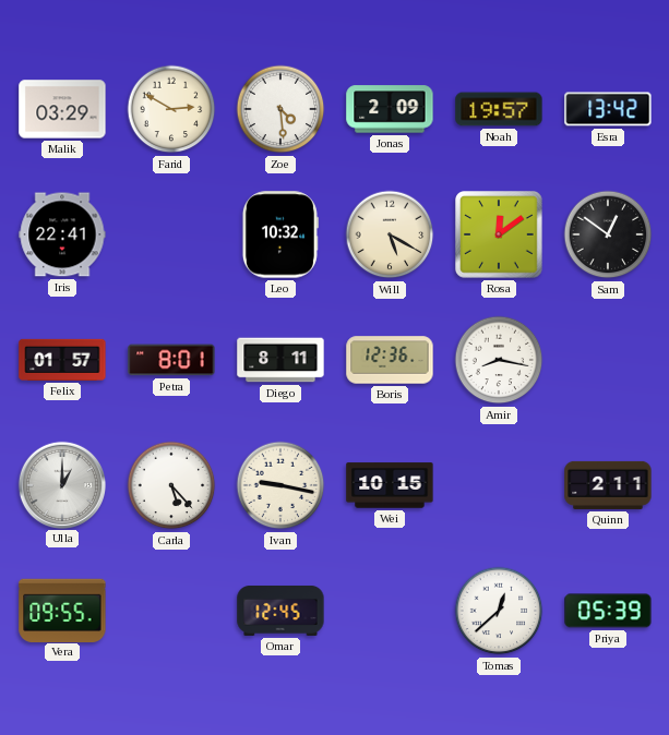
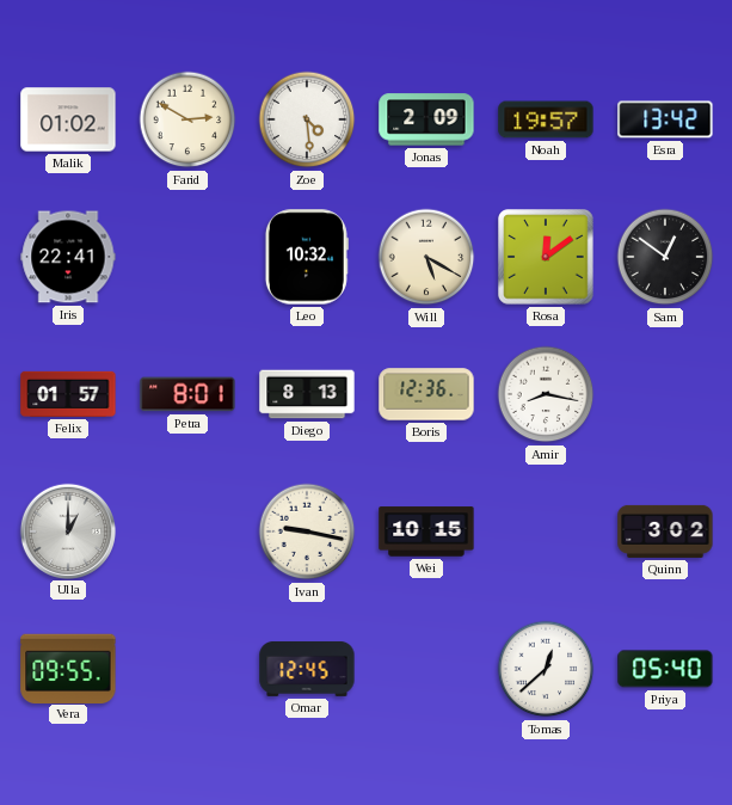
Malik: 03:29 -> 01:02
Diego: 8:11 -> 8:13
Carla: 5:23 -> none
Quinn: 2:11 -> 3:02
Priya: 05:39 -> 05:40
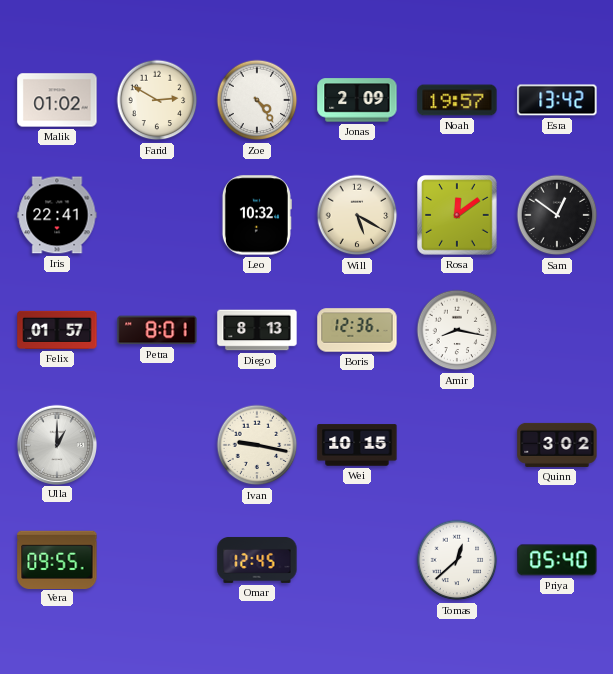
Zoe: 4:29 -> 4:24
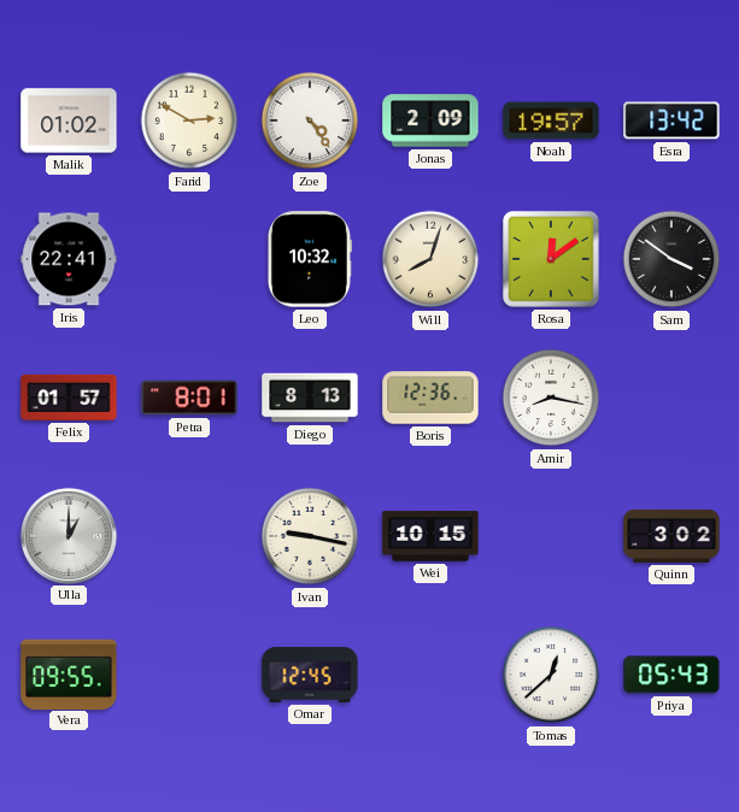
Will: 5:20 -> 8:03
Sam: 12:51 -> 3:51
Priya: 05:40 -> 05:43
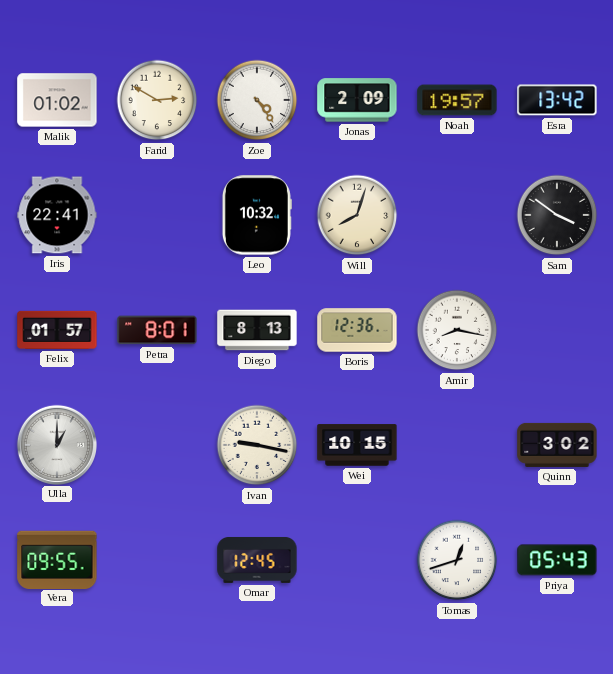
Rosa: 12:09 -> none
Tomas: 12:38 -> 12:42
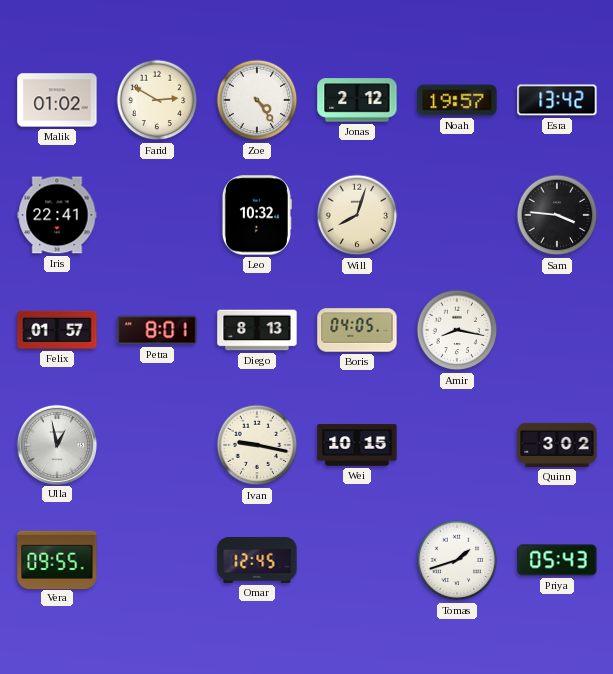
Jonas: 2:09 -> 2:12
Sam: 3:51 -> 3:46
Boris: 12:36 -> 04:05
Ulla: 1:00 -> 12:58
Tomas: 12:42 -> 1:42
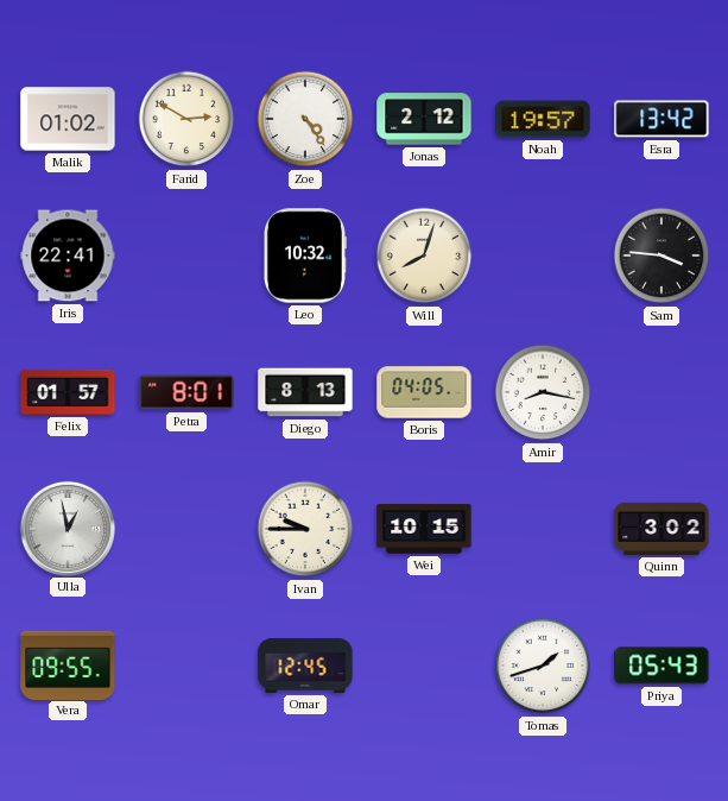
Ivan: 9:17 -> 9:45
